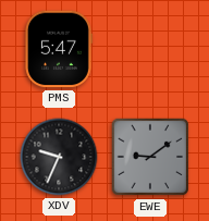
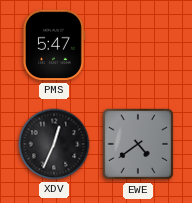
XDV: 9:34 -> 12:34
EWE: 9:09 -> 4:39
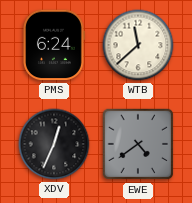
PMS: 5:47 -> 6:24
WTB: none -> 11:38
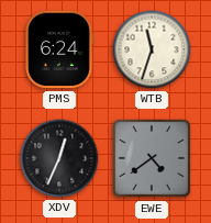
WTB: 11:38 -> 11:33
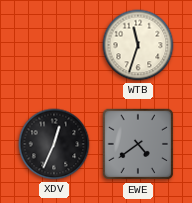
PMS: 6:24 -> none
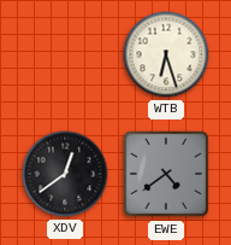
WTB: 11:33 -> 6:27
XDV: 12:34 -> 12:39
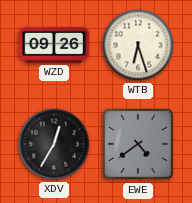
WZD: none -> 09:26
XDV: 12:39 -> 12:35
